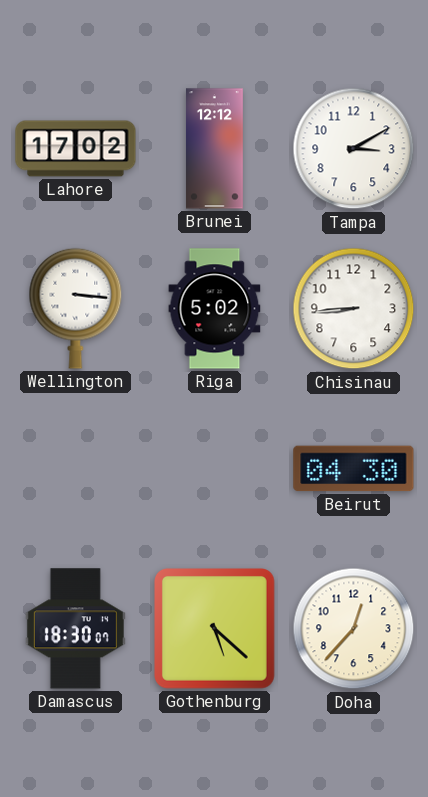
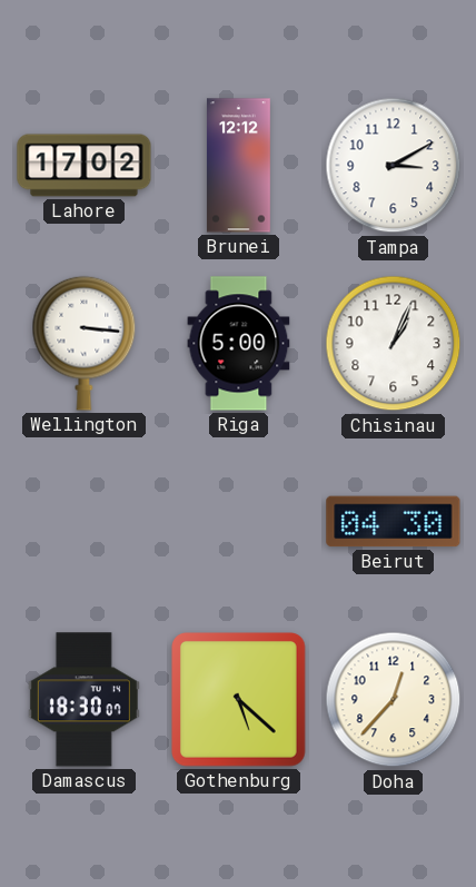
Riga: 5:02 -> 5:00
Chisinau: 8:44 -> 1:04
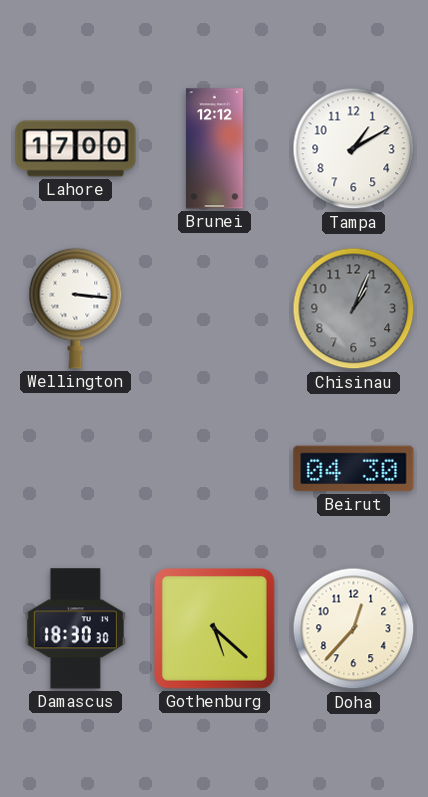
Lahore: 17:02 -> 17:00
Tampa: 3:10 -> 1:10
Riga: 5:00 -> none
Chisinau dial: white -> grey
Damascus: 18:30:07 -> 18:30:30
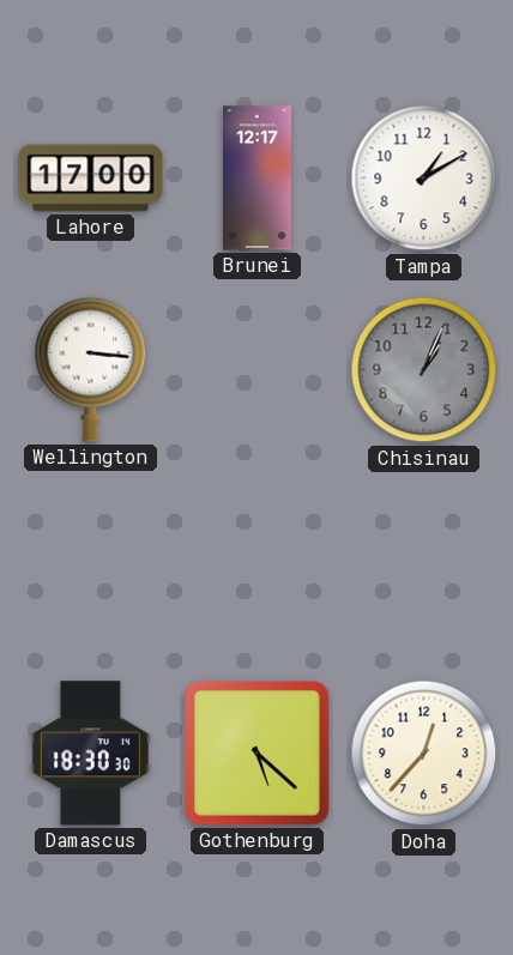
Brunei: 12:12 -> 12:17
Beirut: 04:30 -> none
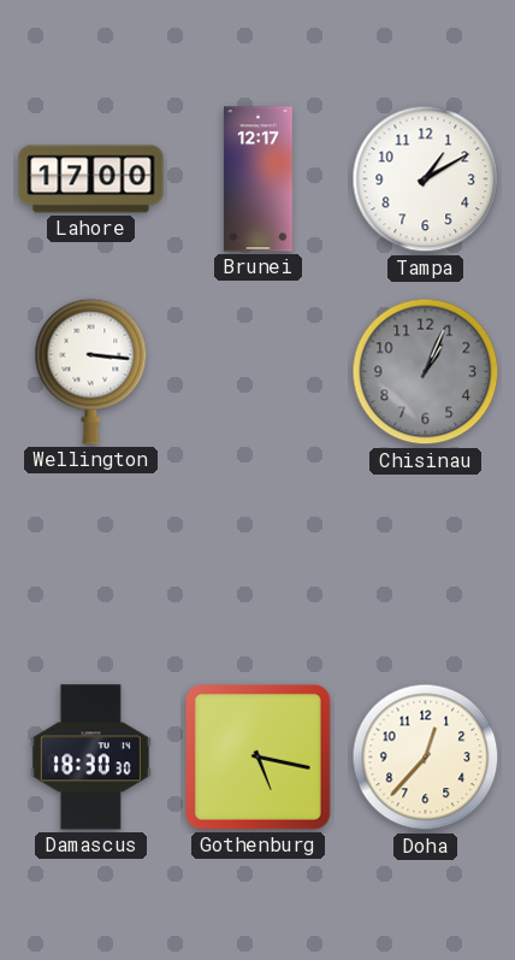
Gothenburg: 5:22 -> 5:17
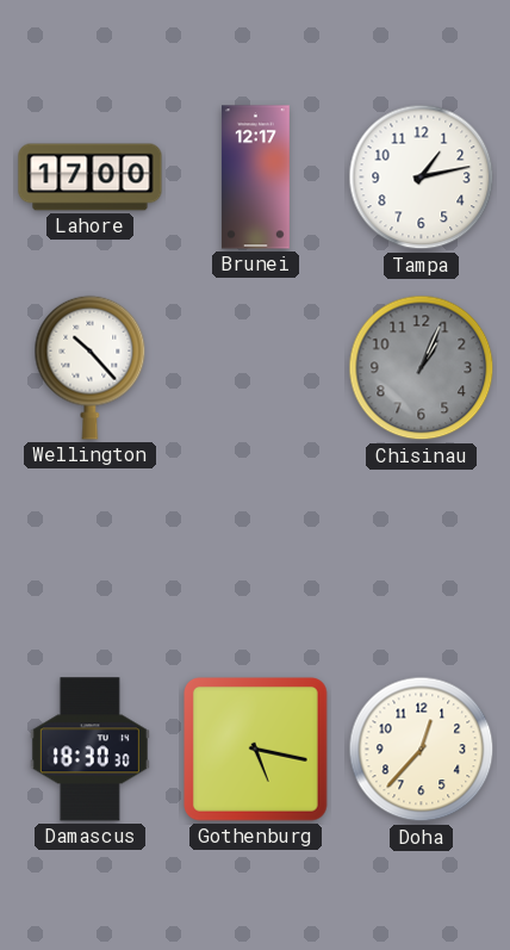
Tampa: 1:10 -> 1:13
Wellington: 3:16 -> 10:23
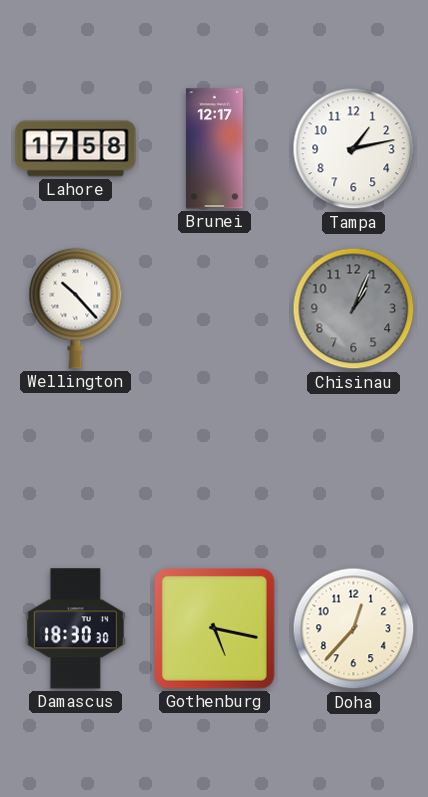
Lahore: 17:00 -> 17:58
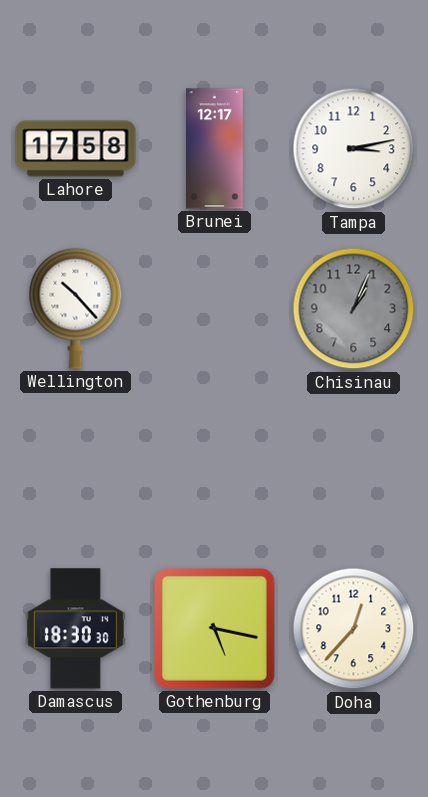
Tampa: 1:13 -> 3:13
